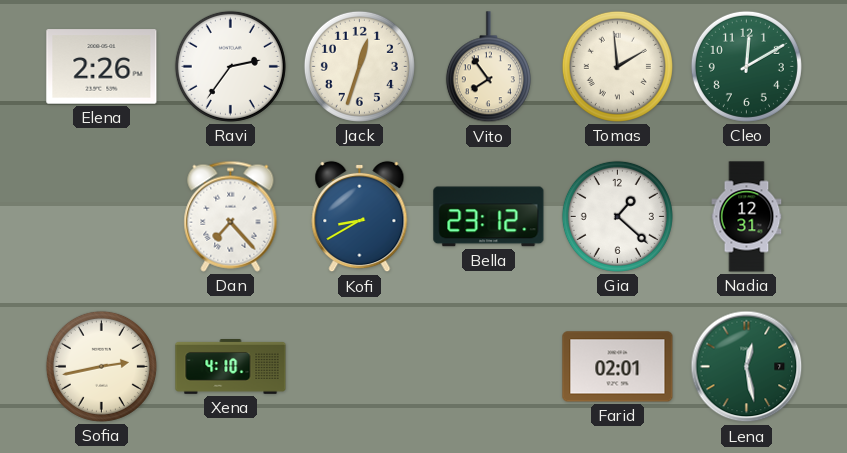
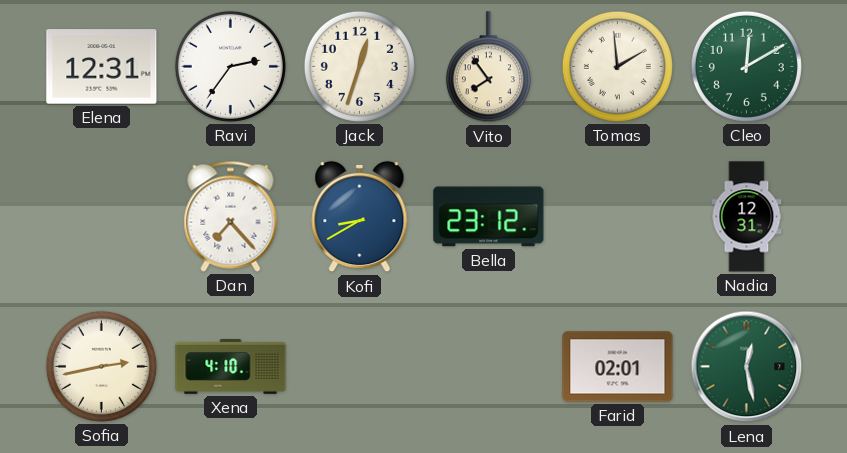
Elena: 2:26 -> 12:31
Gia: 1:22 -> none
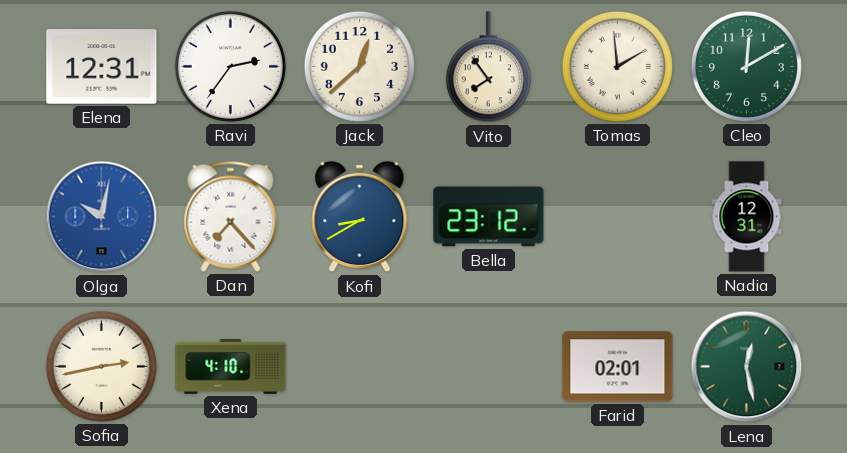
Jack: 12:33 -> 12:38
Olga: none -> 10:02
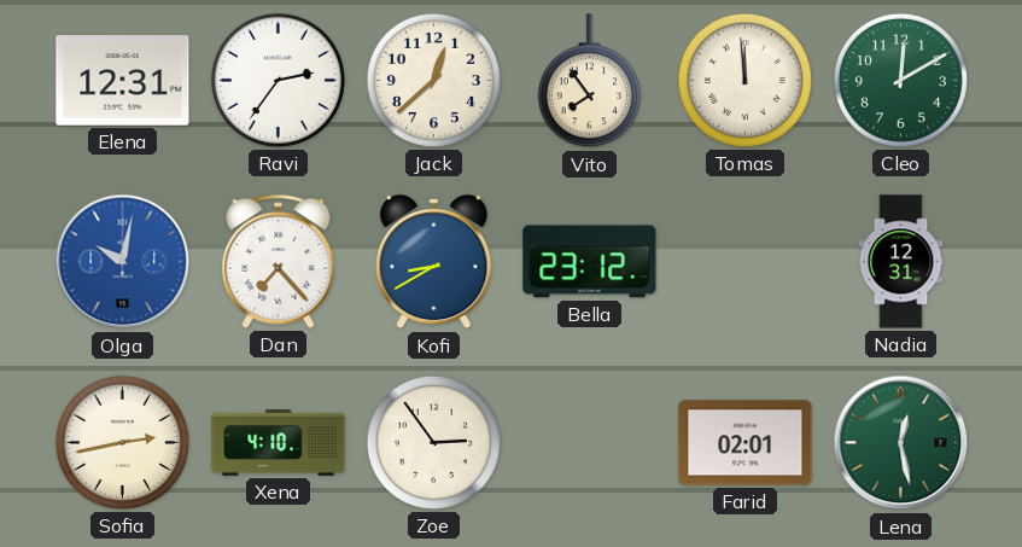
Tomas: 1:59 -> 11:59
Zoe: none -> 2:54
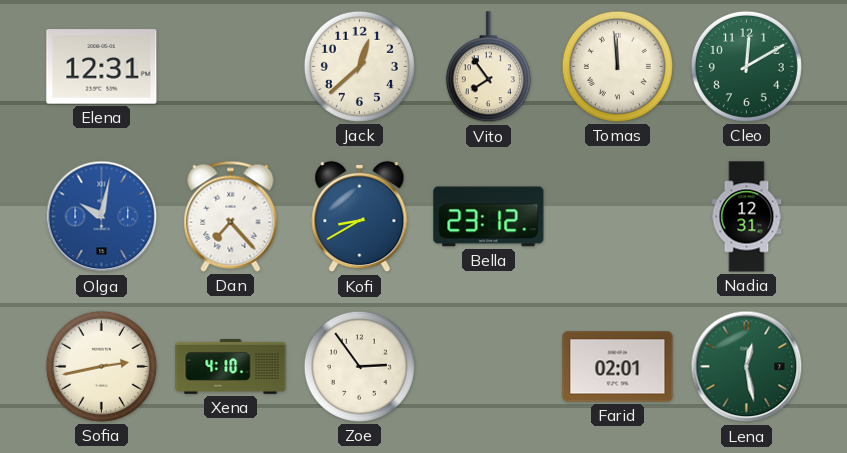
Ravi: 2:36 -> none
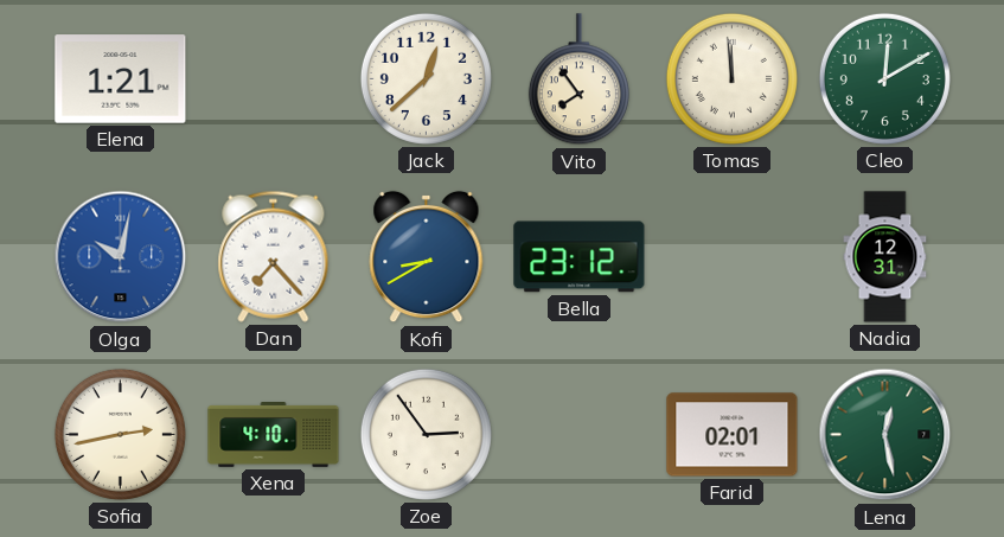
Elena: 12:31 -> 1:21
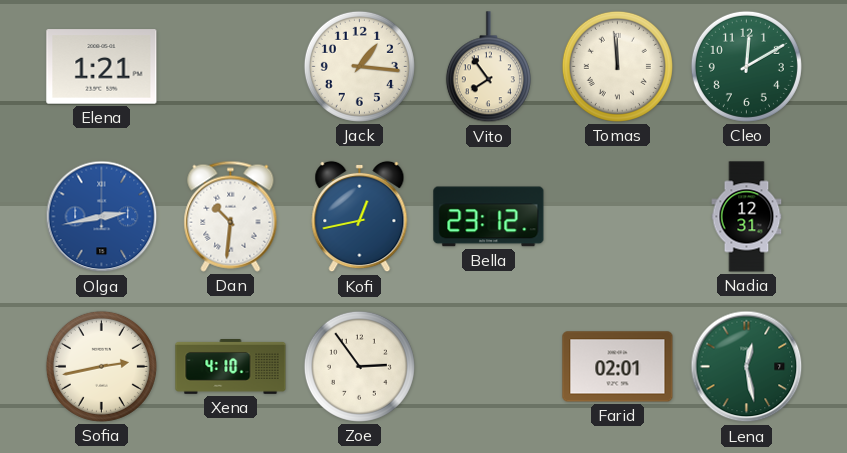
Jack: 12:38 -> 1:16
Olga: 10:02 -> 2:43
Dan: 7:23 -> 10:31
Kofi: 8:40 -> 12:43
